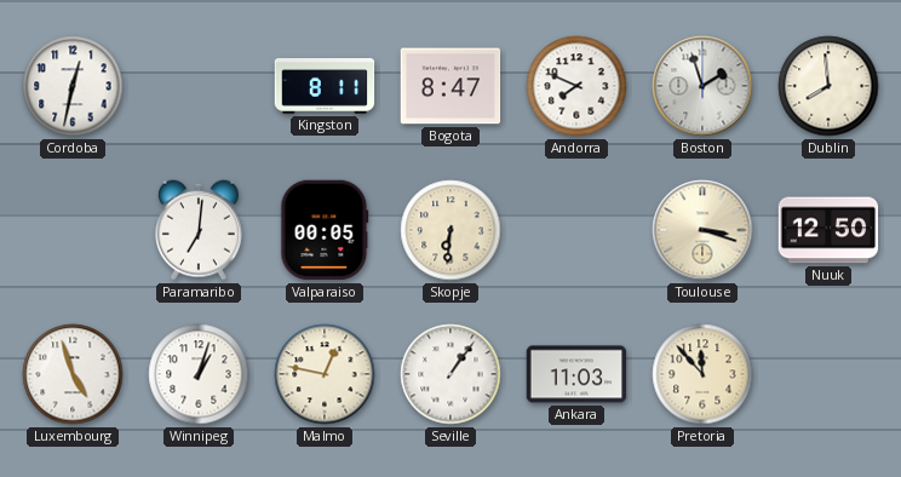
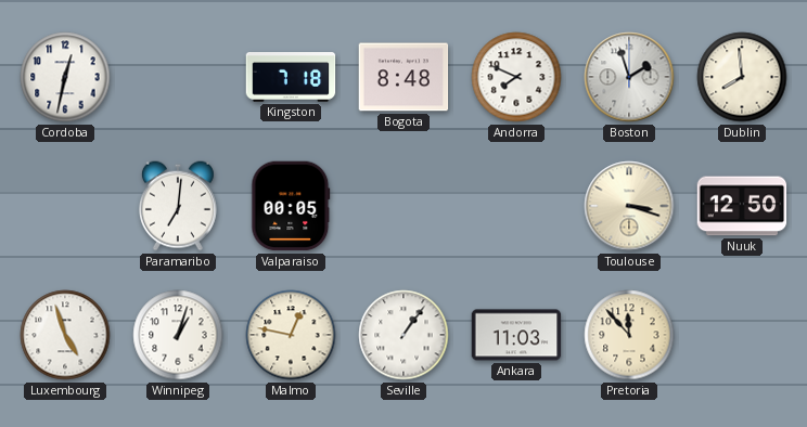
Kingston: 8:11 -> 7:18
Bogota: 8:47 -> 8:48
Skopje: 6:31 -> none
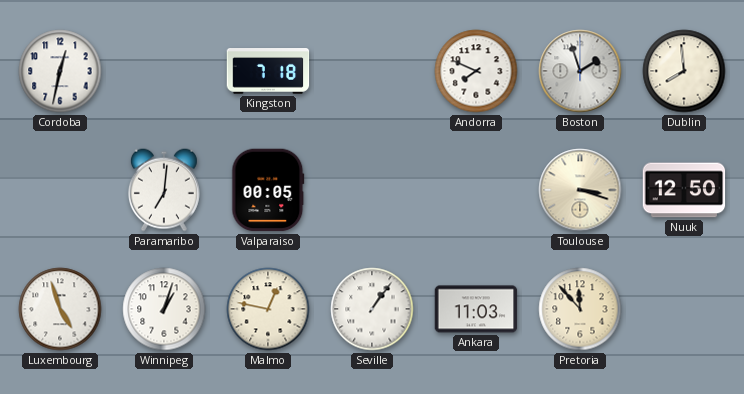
Bogota: 8:48 -> none
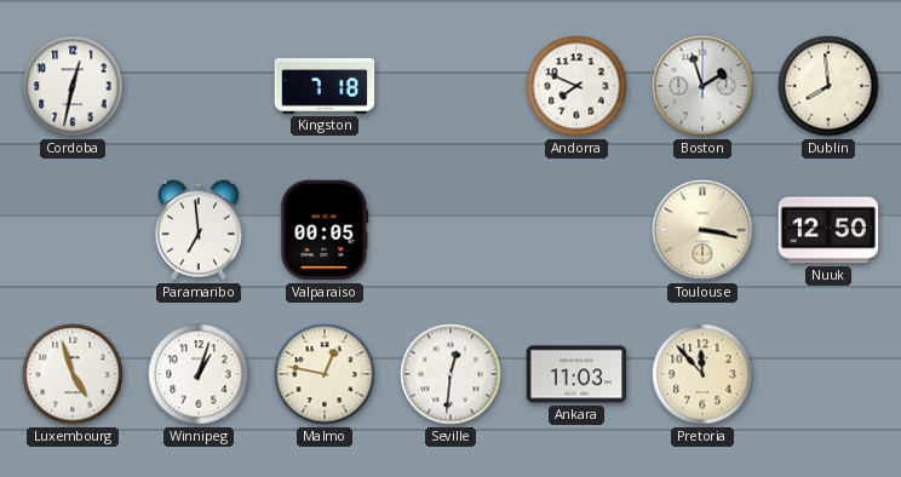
Paramaribo: 7:01 -> 6:59
Toulouse: 3:18 -> 3:17
Seville: 1:06 -> 12:31
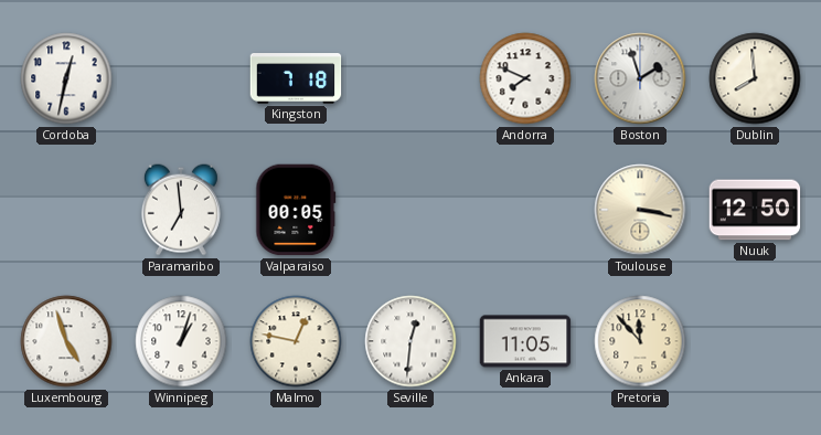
Ankara: 11:03 -> 11:05
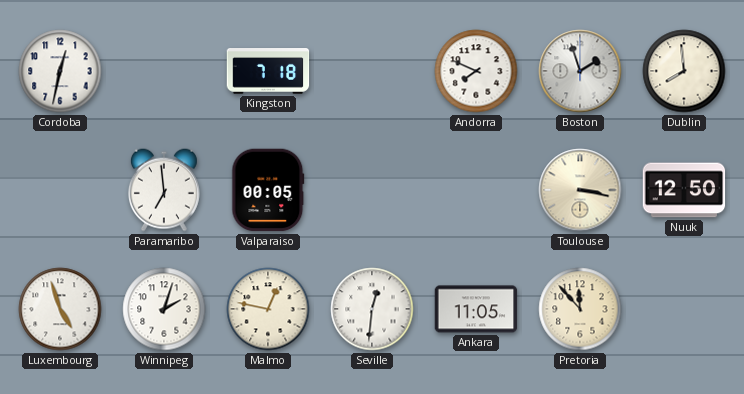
Winnipeg: 1:03 -> 2:03
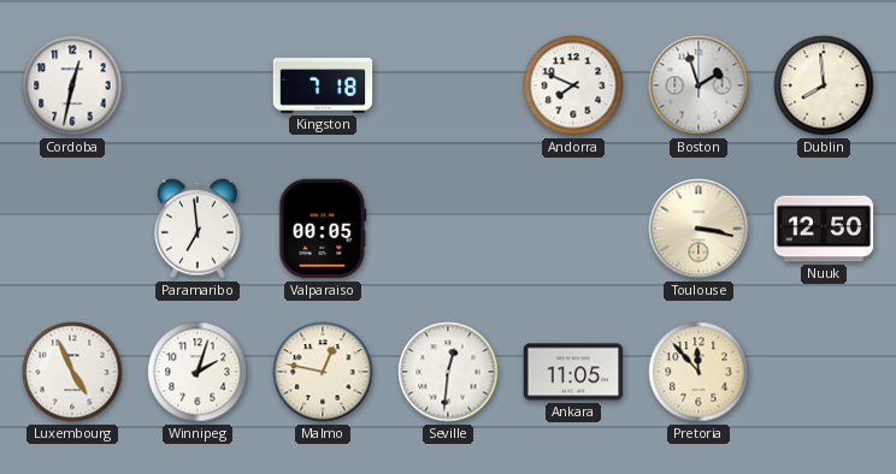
Luxembourg: 4:57 -> 4:56
